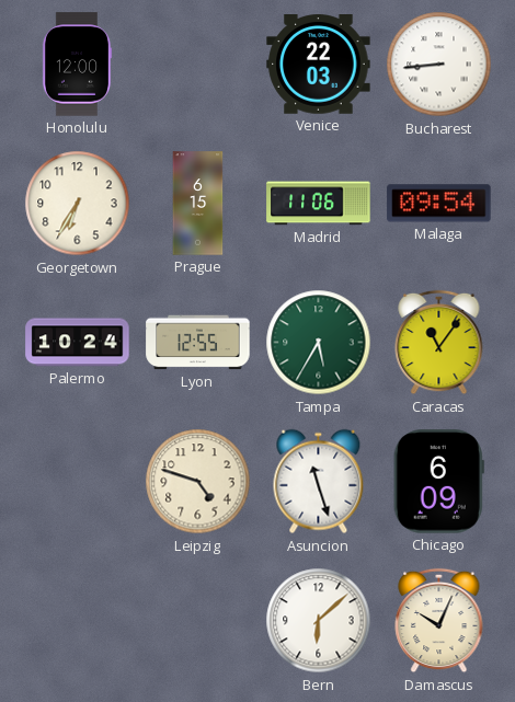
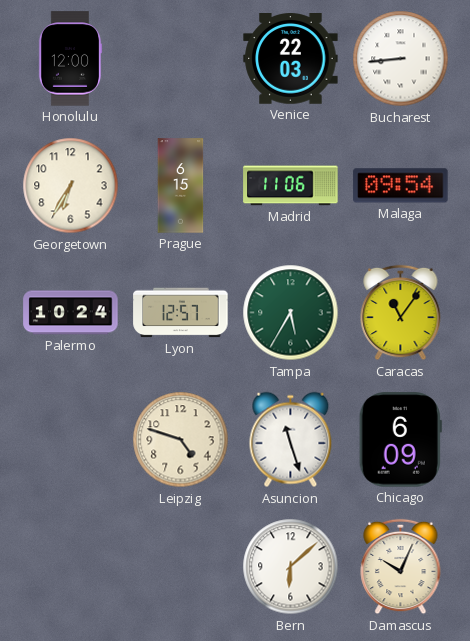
Lyon: 12:55 -> 12:57
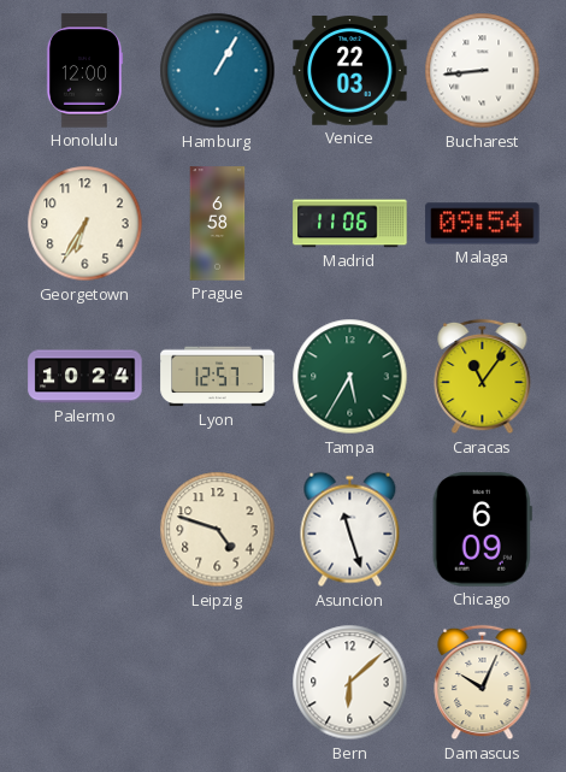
Hamburg: none -> 1:05
Prague: 6:15 -> 6:58
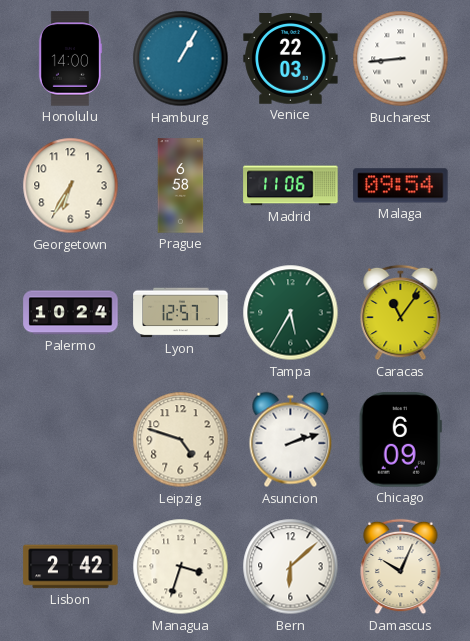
Honolulu: 12:00 -> 14:00
Asuncion: 11:27 -> 2:12
Lisbon: none -> 2:42
Managua: none -> 3:33
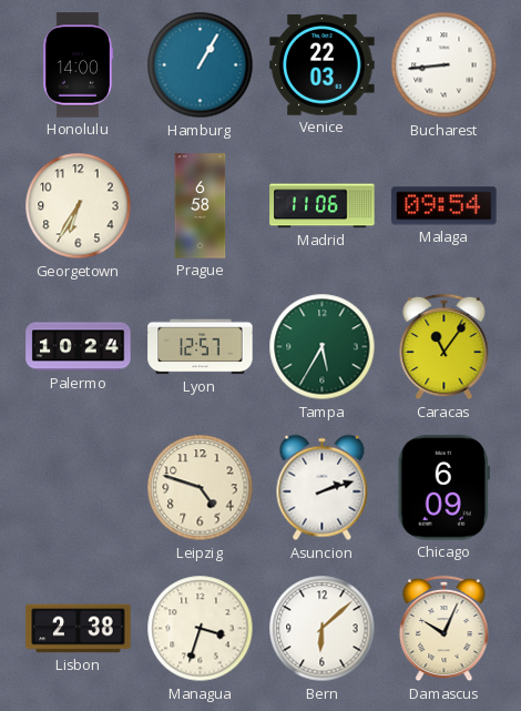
Lisbon: 2:42 -> 2:38
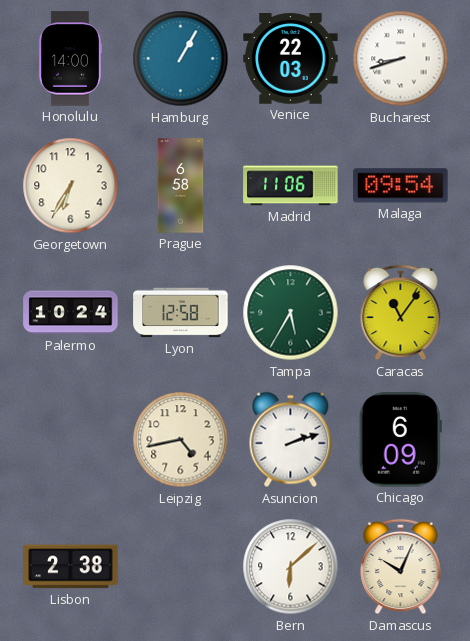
Bucharest: 8:44 -> 8:42
Lyon: 12:57 -> 12:58
Leipzig: 4:48 -> 4:43
Managua: 3:33 -> none
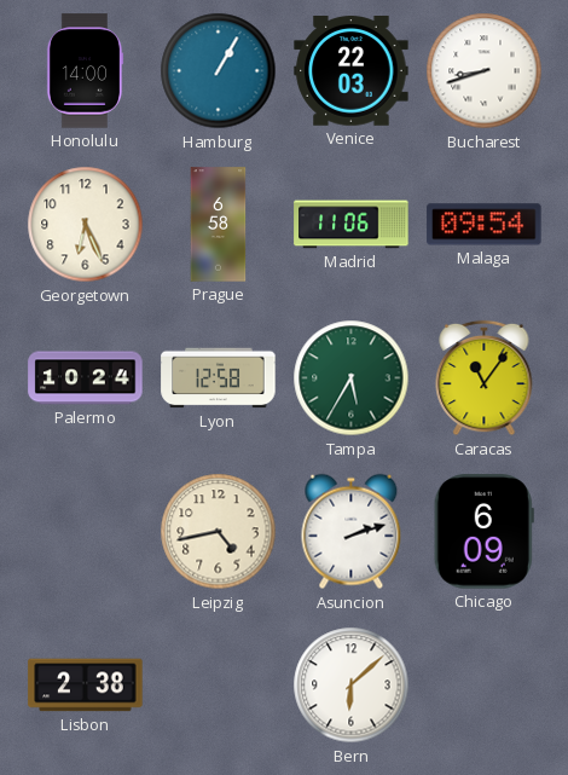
Georgetown: 6:35 -> 6:26
Damascus: 10:04 -> none
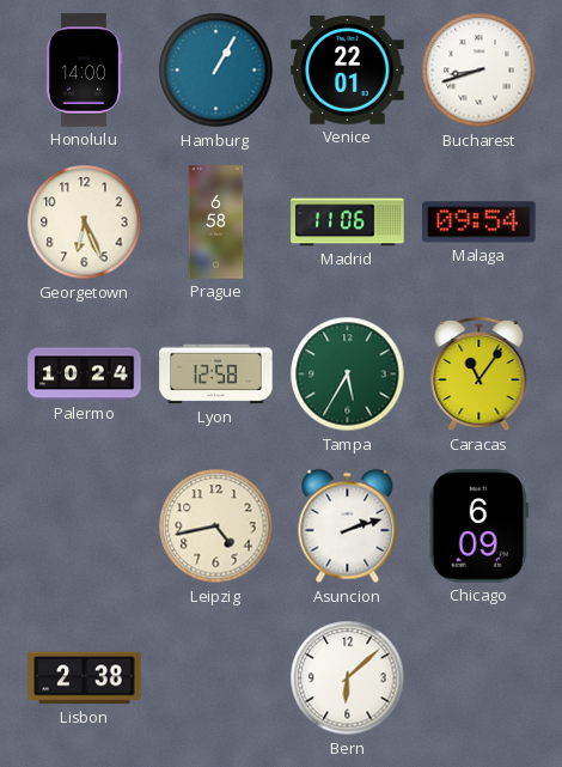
Venice: 22:03 -> 22:01
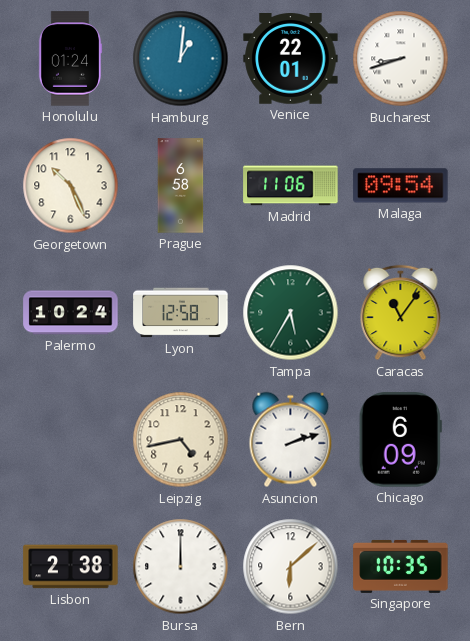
Honolulu: 14:00 -> 01:24
Hamburg: 1:05 -> 1:01
Georgetown: 6:26 -> 10:26
Bursa: none -> 12:00
Singapore: none -> 10:35
